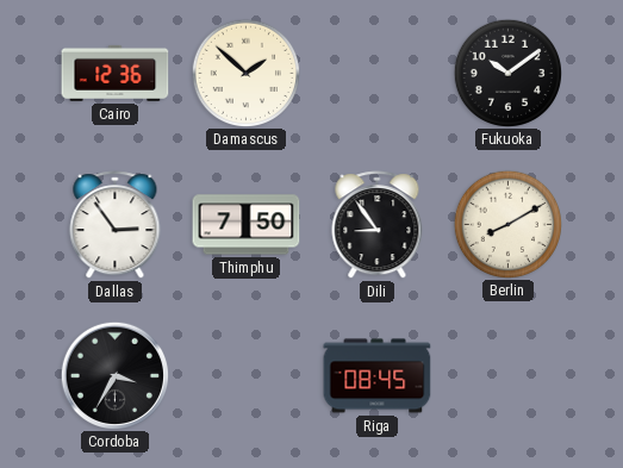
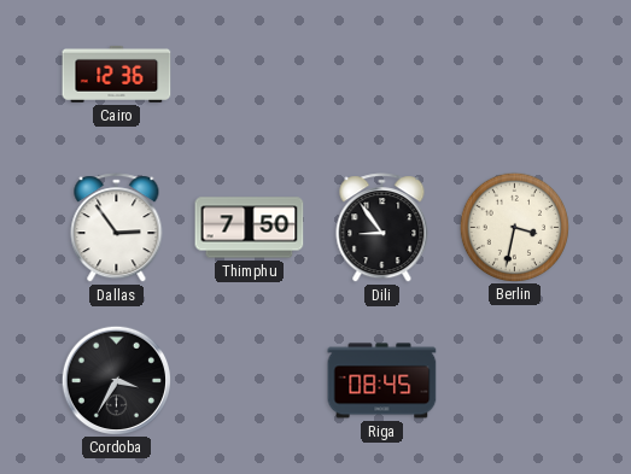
Damascus: 1:52 -> none
Fukuoka: 10:09 -> none
Berlin: 8:10 -> 3:32
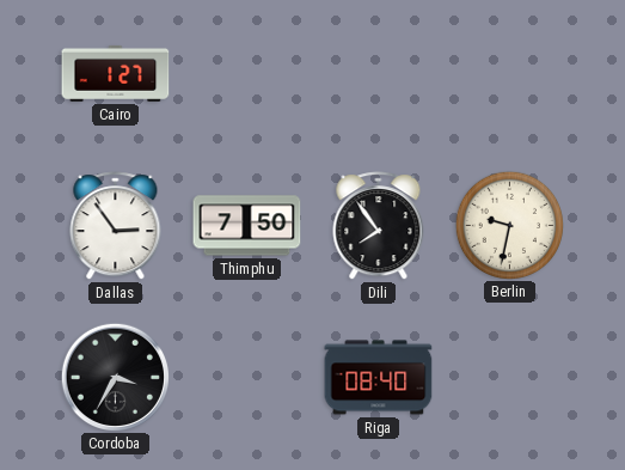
Cairo: 12:36 -> 1:27
Dili: 8:54 -> 7:54
Berlin: 3:32 -> 9:32
Riga: 08:45 -> 08:40
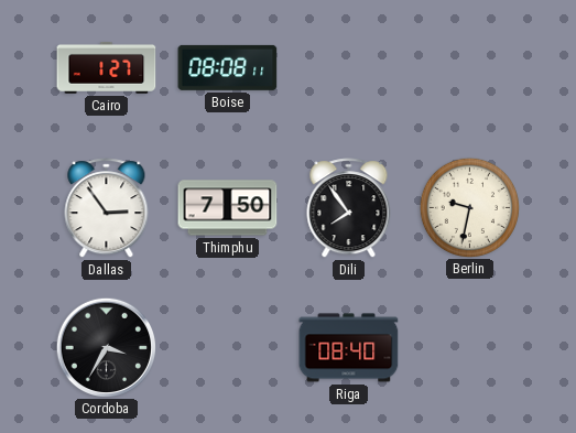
Boise: none -> 08:08
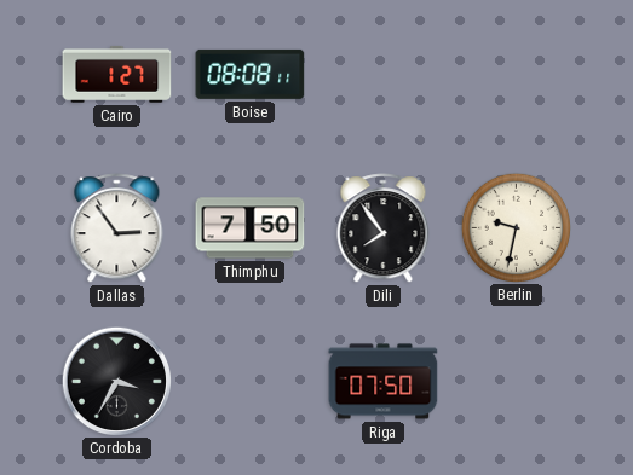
Riga: 08:40 -> 07:50
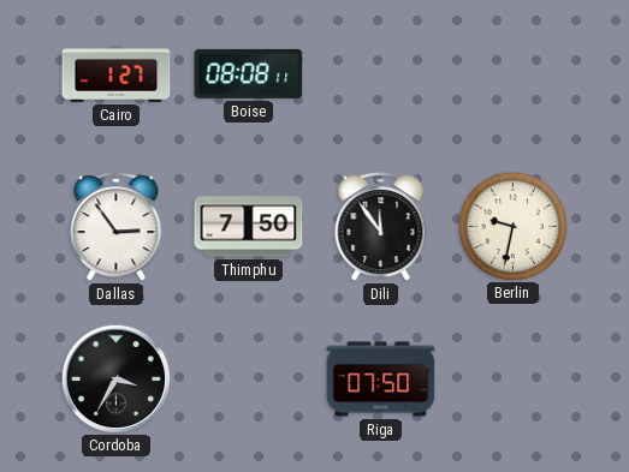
Dili: 7:54 -> 11:54
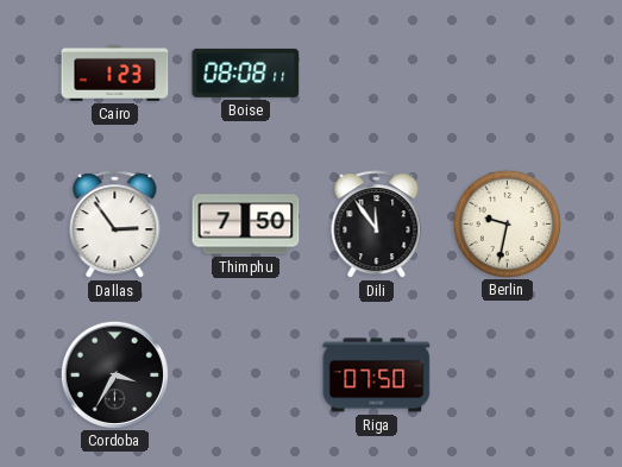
Cairo: 1:27 -> 1:23
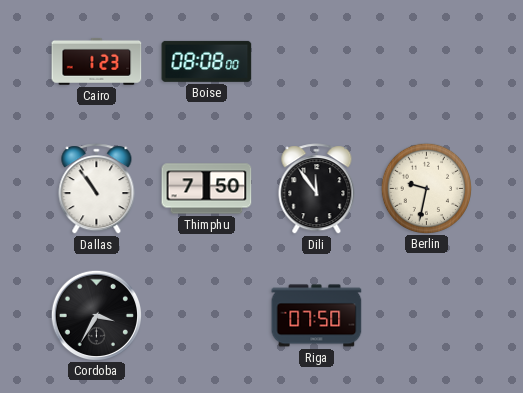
Boise: 08:08:11 -> 08:08:00
Dallas: 2:54 -> 10:54
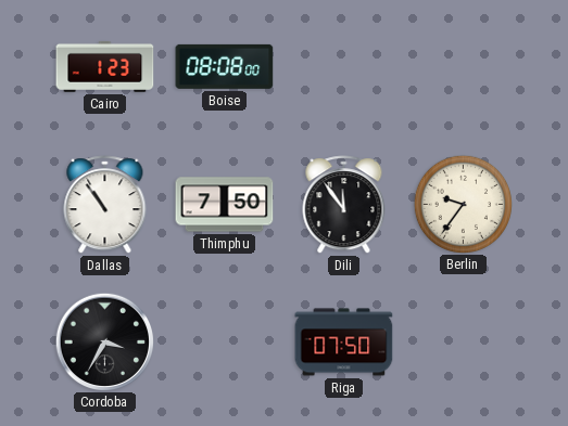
Berlin: 9:32 -> 9:36
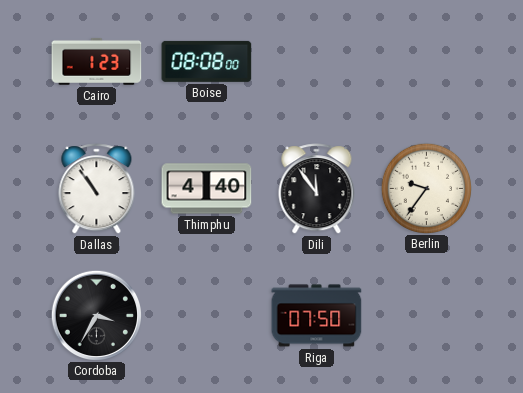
Thimphu: 7:50 -> 4:40
